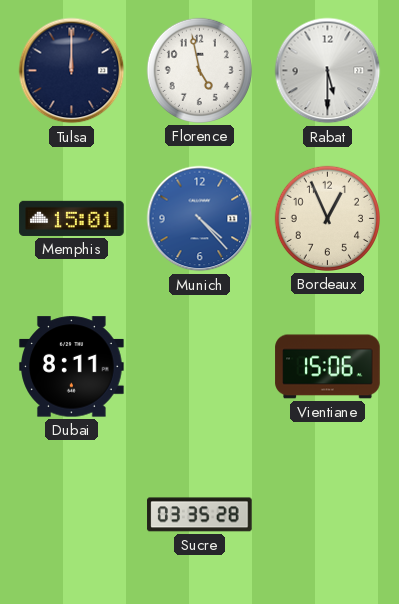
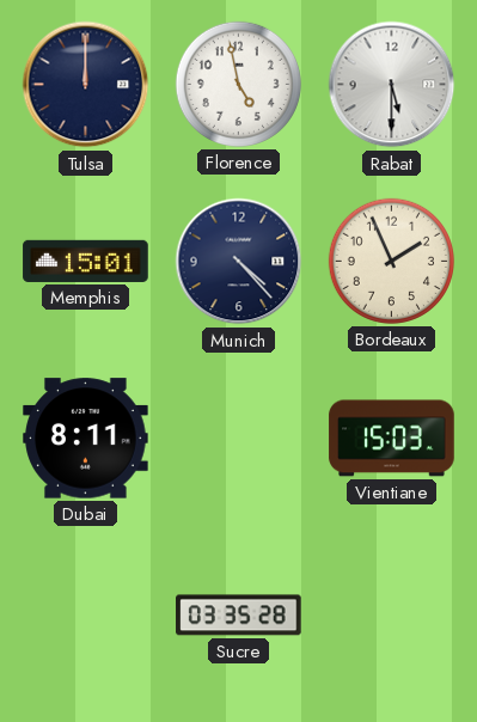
Munich dial: blue -> navy
Bordeaux: 12:56 -> 1:56
Vientiane: 15:06 -> 15:03
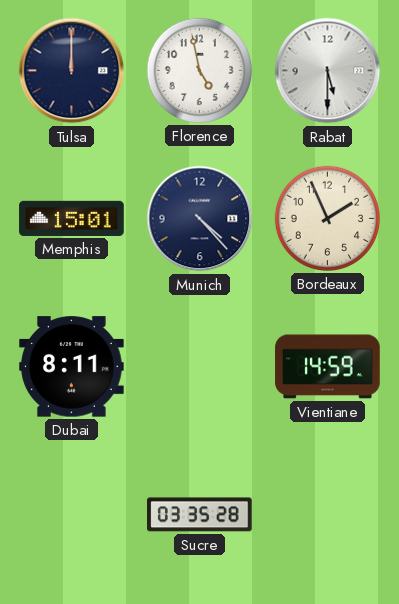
Vientiane: 15:03 -> 14:59
